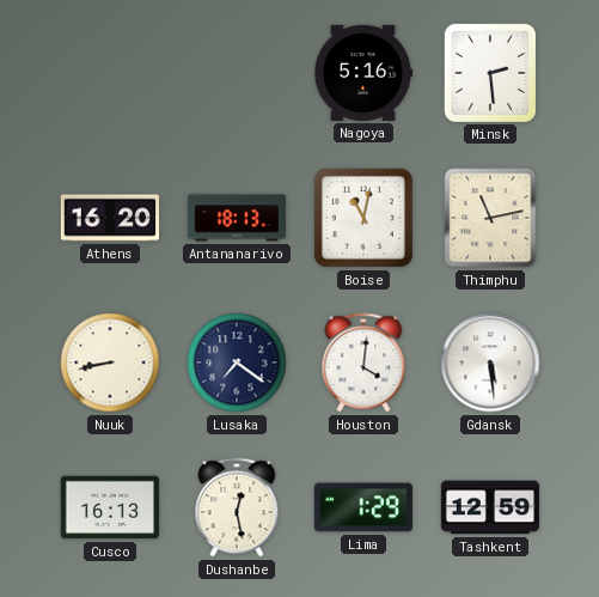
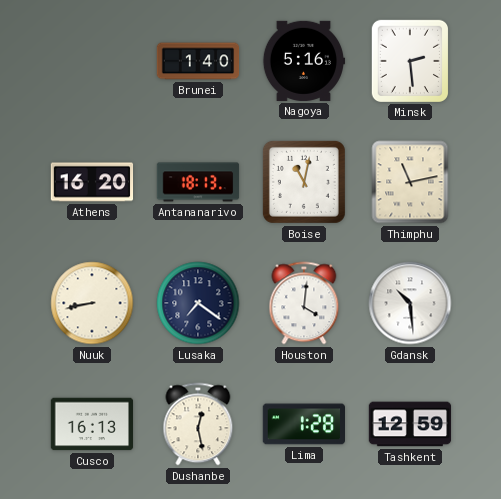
Brunei: none -> 1:40
Gdansk: 5:29 -> 10:29
Lima: 1:29 -> 1:28
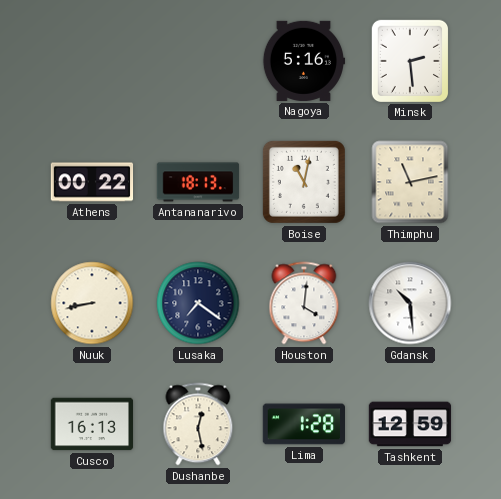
Brunei: 1:40 -> none
Athens: 16:20 -> 00:22
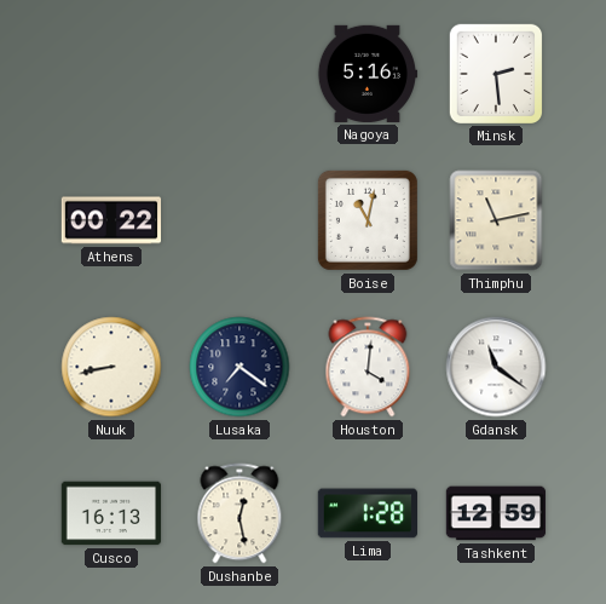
Antananarivo: 18:13 -> none
Gdansk: 10:29 -> 11:21
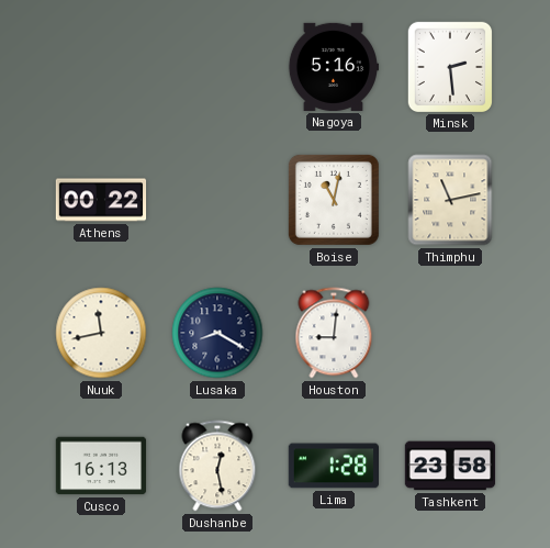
Nuuk: 8:43 -> 11:43
Lusaka: 7:21 -> 8:20
Houston: 4:01 -> 9:01
Gdansk: 11:21 -> none
Tashkent: 12:59 -> 23:58
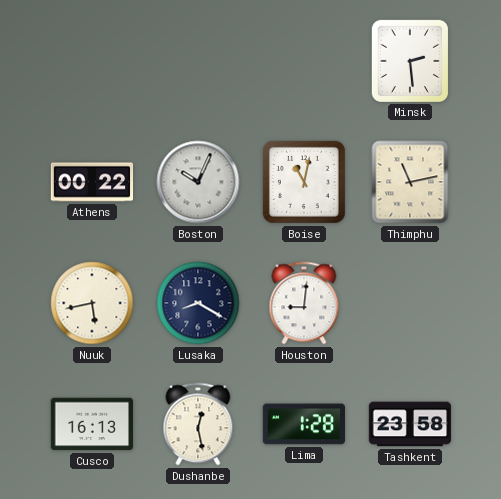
Nagoya: 5:16 -> none
Boston: none -> 10:04
Nuuk: 11:43 -> 5:43
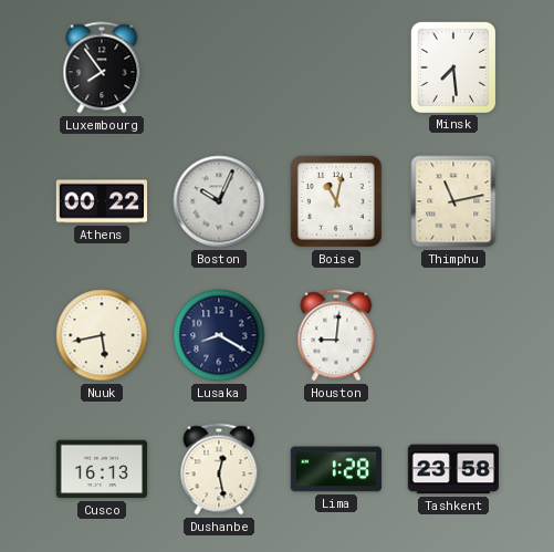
Luxembourg: none -> 7:54
Minsk: 2:29 -> 7:29
